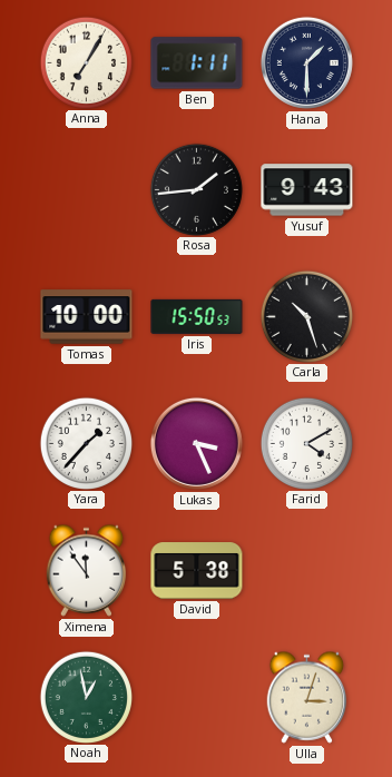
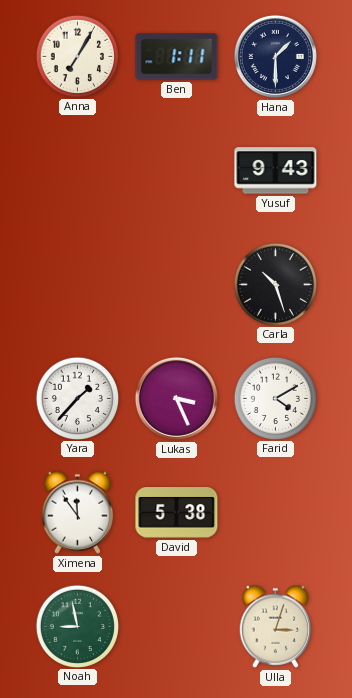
Rosa: 1:44 -> none
Tomas: 10:00 -> none
Iris: 15:50 -> none
Noah: 12:58 -> 8:58
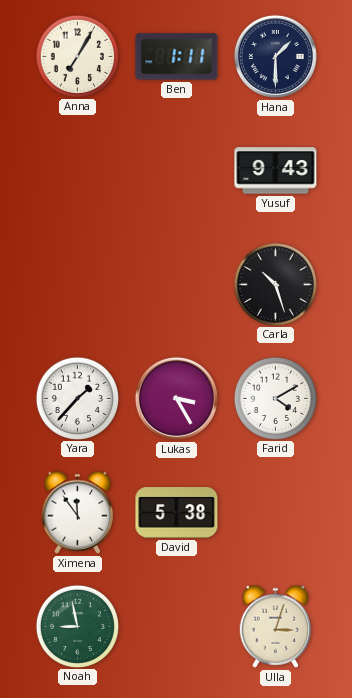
Lukas: 3:26 -> 3:25
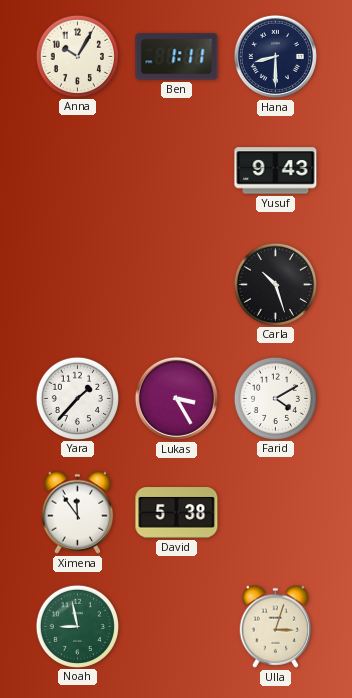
Anna: 7:05 -> 10:05
Hana: 1:30 -> 8:30
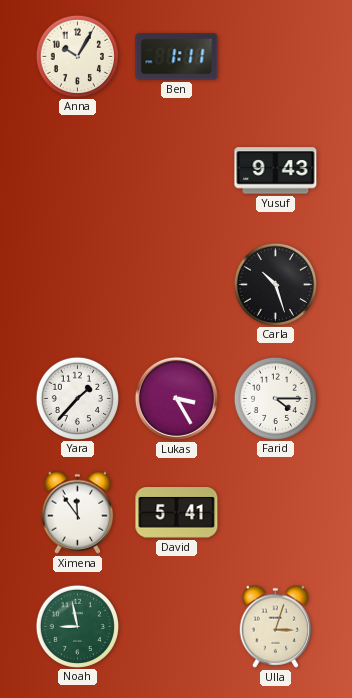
Hana: 8:30 -> none
Farid: 4:10 -> 4:15
David: 5:38 -> 5:41
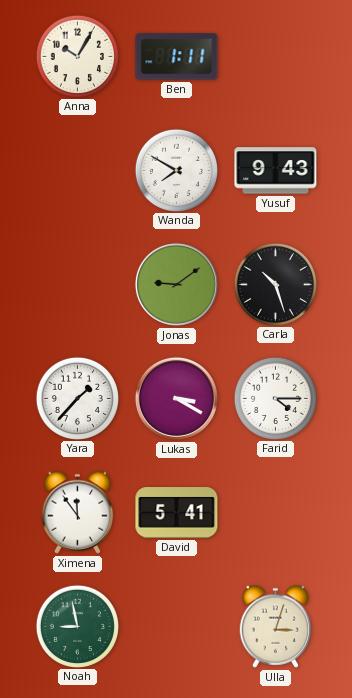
Wanda: none -> 7:50
Jonas: none -> 9:09
Lukas: 3:25 -> 3:20
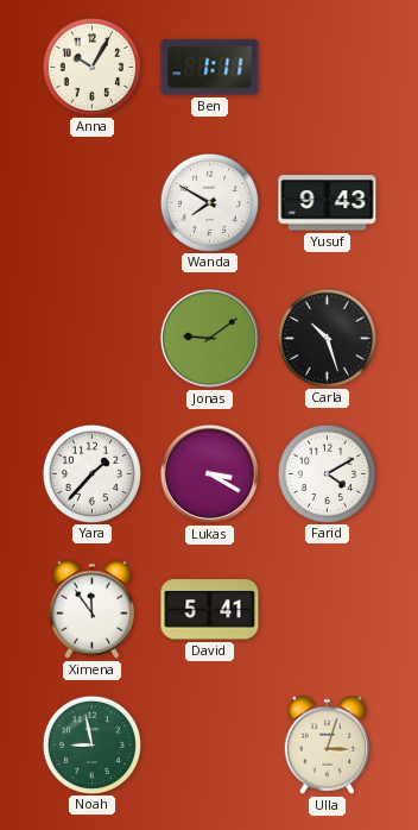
Farid: 4:15 -> 4:10
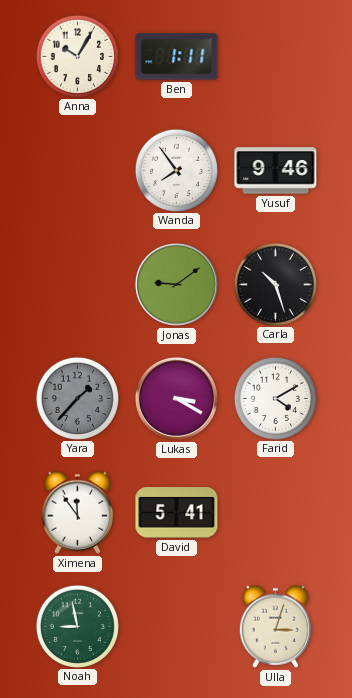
Wanda: 7:50 -> 7:54
Yusuf: 9:43 -> 9:46
Yara dial: white -> grey
